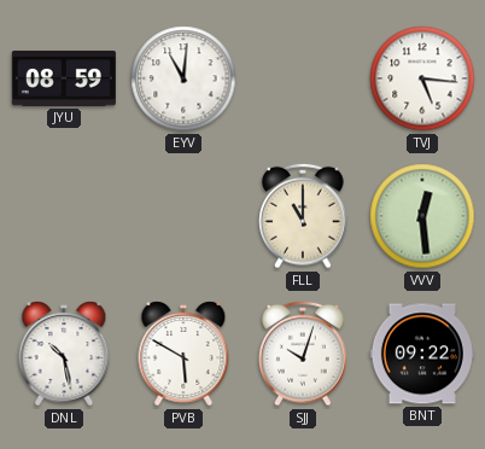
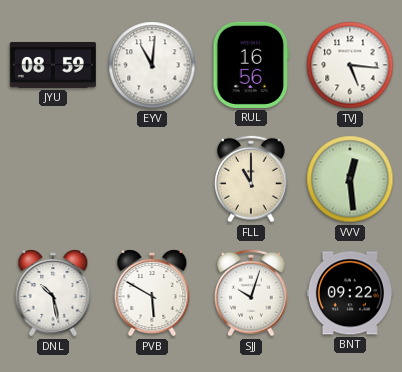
RUL: none -> 16:56
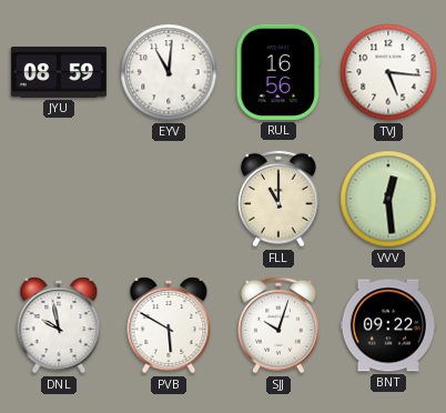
DNL: 10:28 -> 9:58
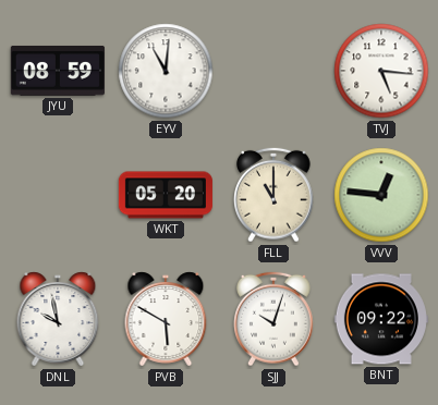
RUL: 16:56 -> none
WKT: none -> 05:20
VVV: 12:29 -> 12:46
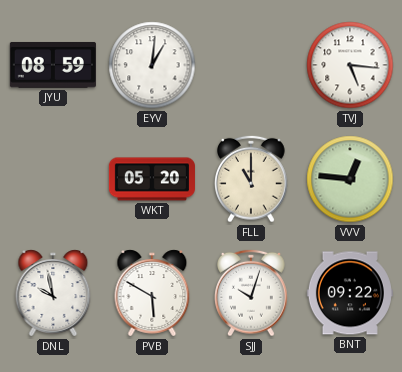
EYV: 11:01 -> 1:01
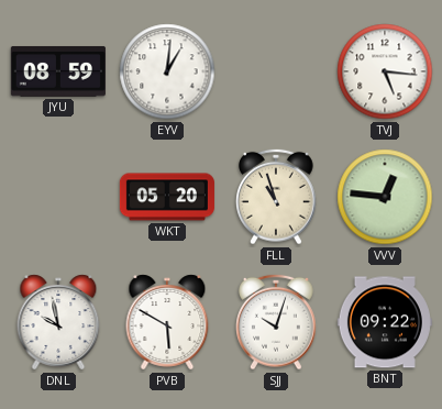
FLL: 11:00 -> 10:57
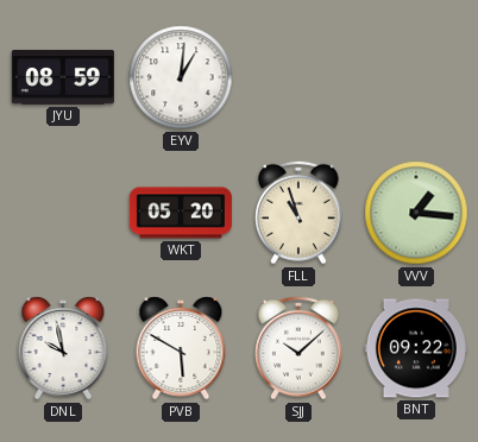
TVJ: 5:16 -> none
VVV: 12:46 -> 1:16
SJJ: 10:03 -> 10:08
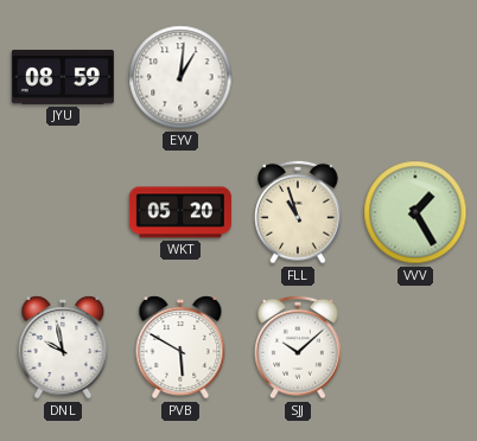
VVV: 1:16 -> 1:25
BNT: 09:22 -> none
